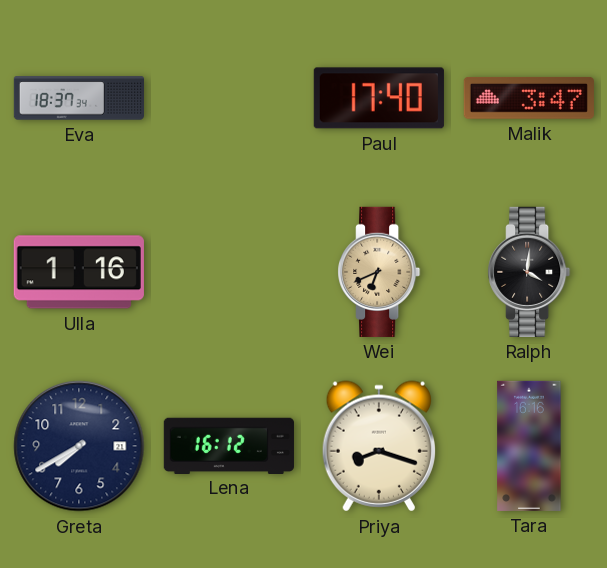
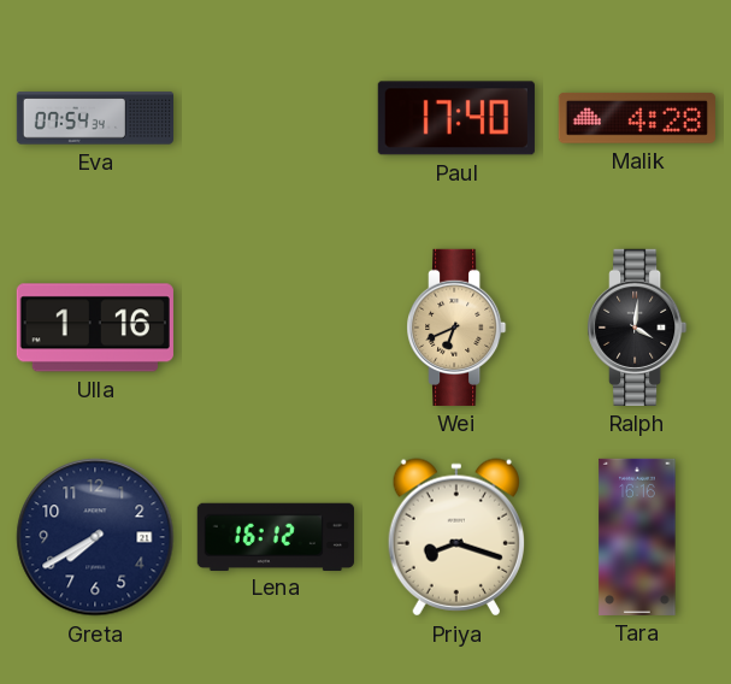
Eva: 18:37 -> 07:54
Malik: 3:47 -> 4:28
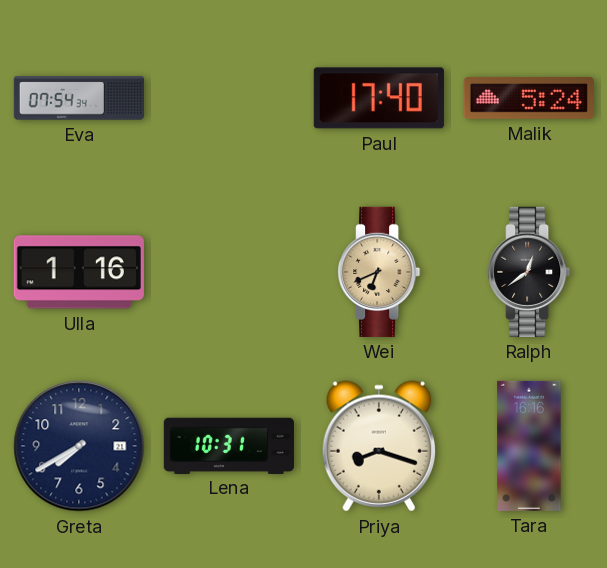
Malik: 4:28 -> 5:24
Ralph: 4:01 -> 12:39
Lena: 16:12 -> 10:31
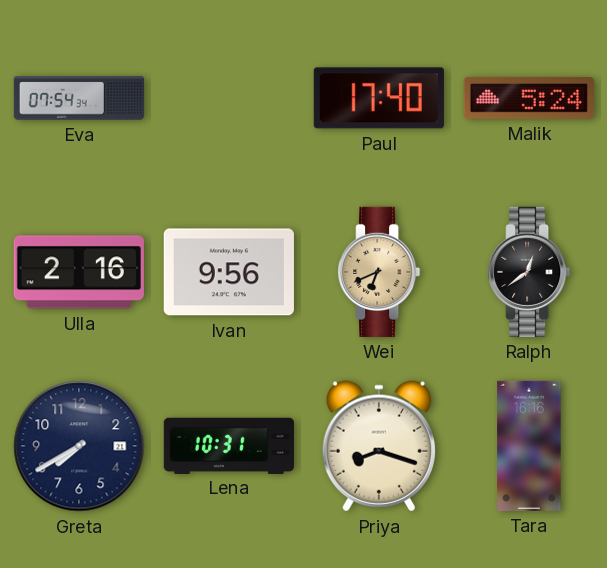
Ulla: 1:16 -> 2:16
Ivan: none -> 9:56
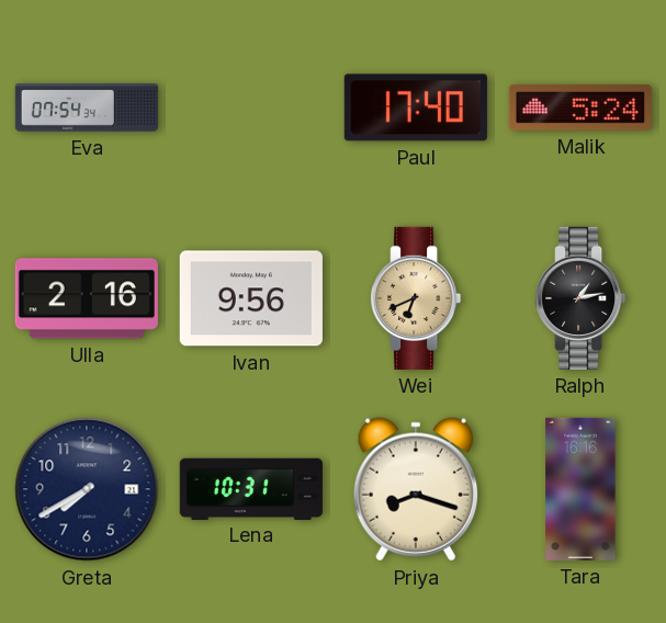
Ralph: 12:39 -> 1:13
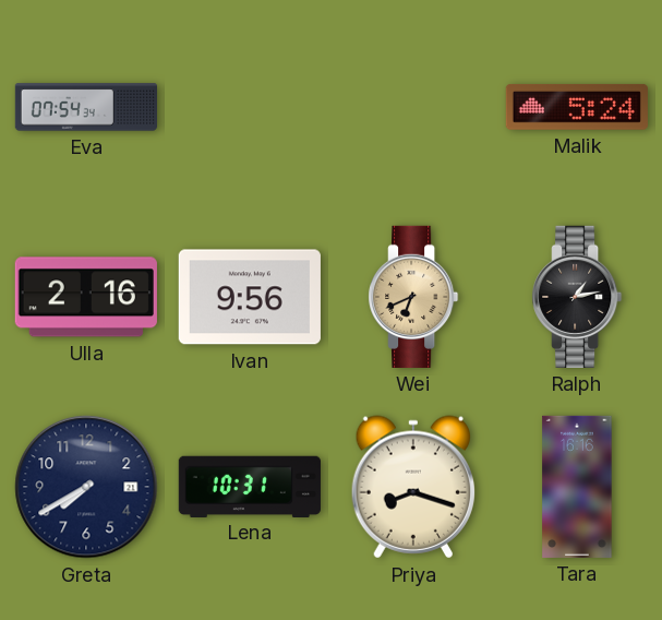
Paul: 17:40 -> none
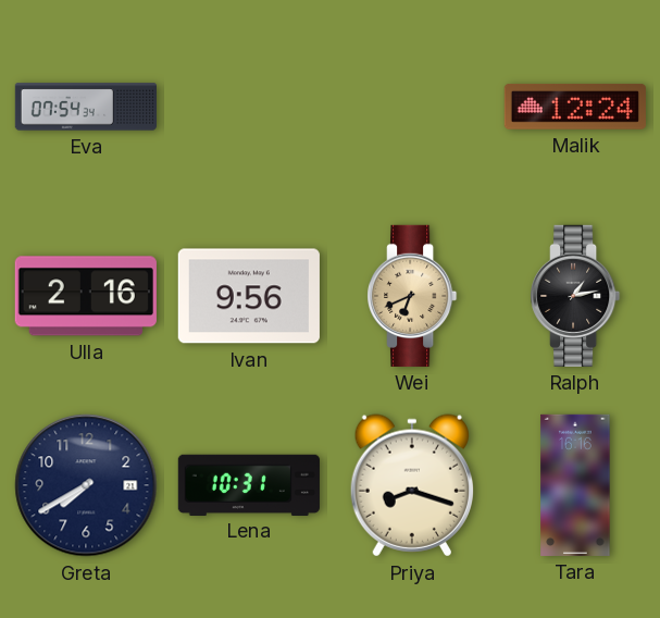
Malik: 5:24 -> 12:24
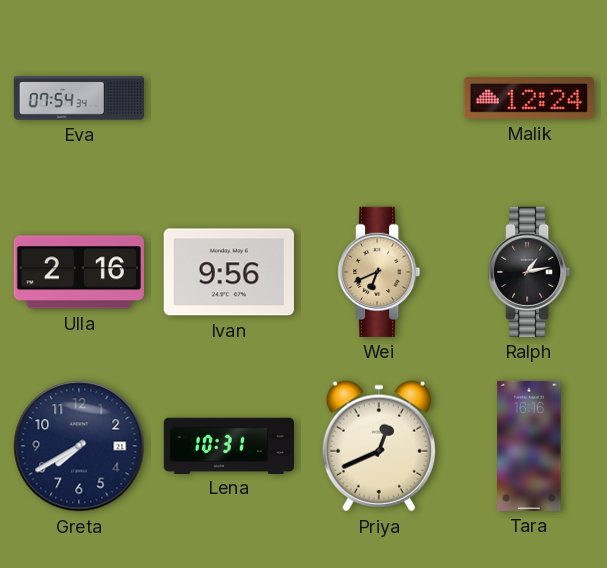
Priya: 8:18 -> 12:41
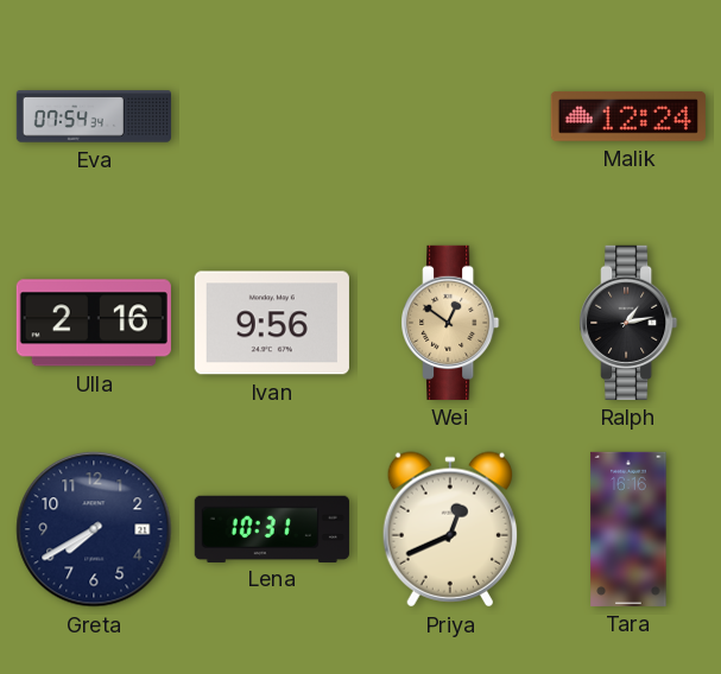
Wei: 6:41 -> 12:51
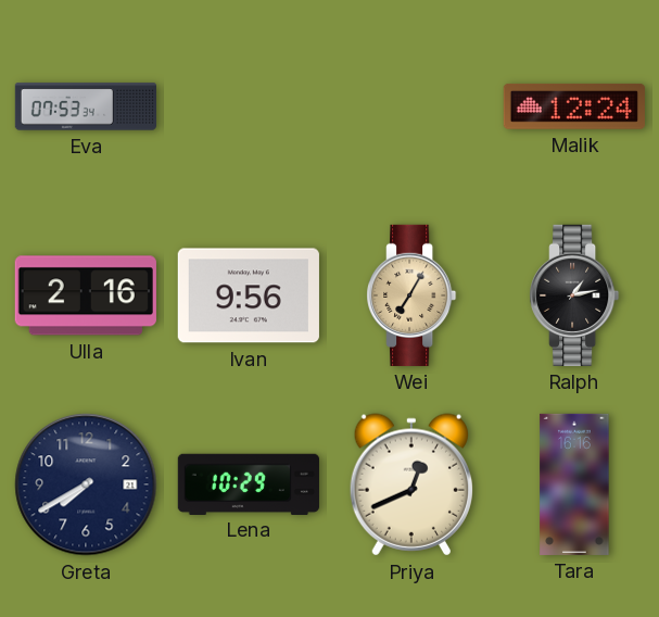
Eva: 07:54 -> 07:53
Wei: 12:51 -> 7:05
Lena: 10:31 -> 10:29
